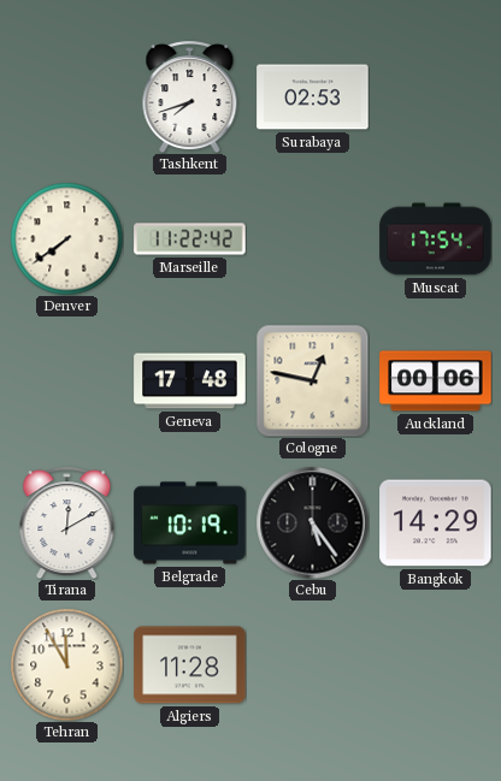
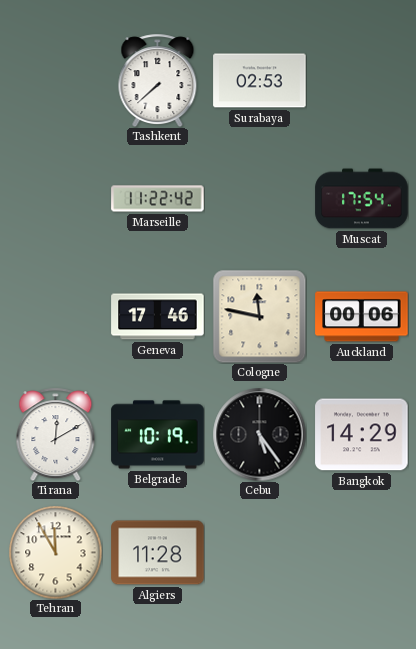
Tashkent: 7:42 -> 7:38
Denver: 7:39 -> none
Geneva: 17:48 -> 17:46
Cologne: 12:47 -> 11:47
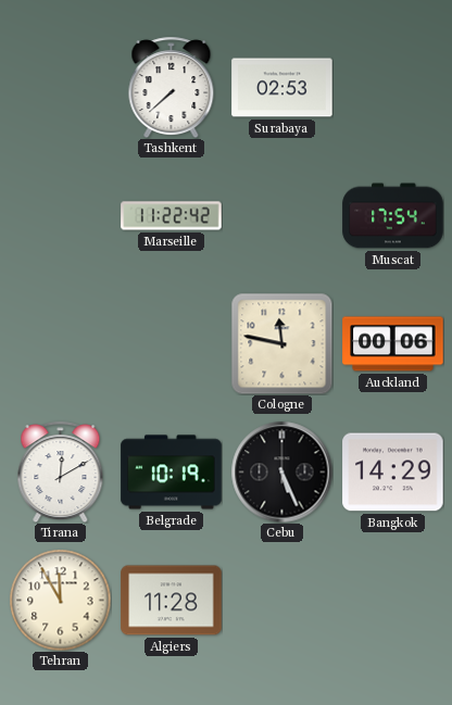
Geneva: 17:46 -> none
Cebu: 5:24 -> 5:26
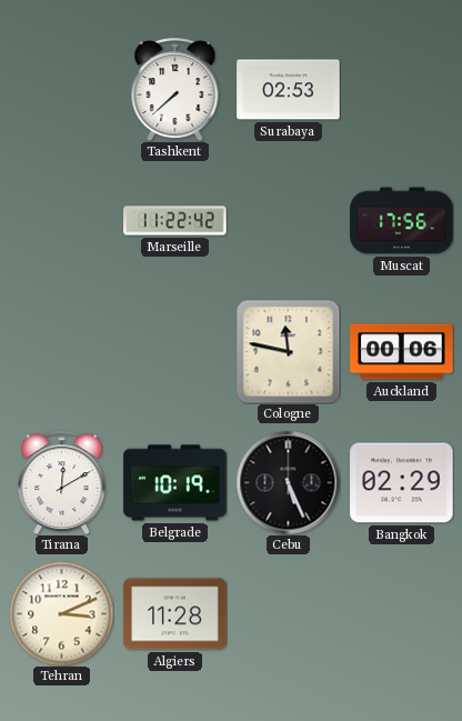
Muscat: 17:54 -> 17:56
Bangkok: 14:29 -> 02:29
Tehran: 11:55 -> 3:11
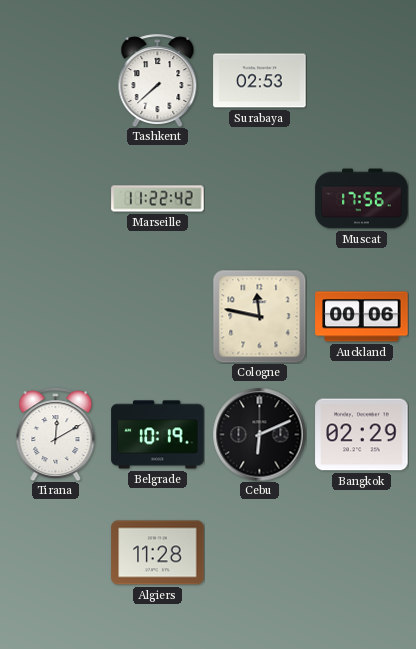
Cebu: 5:26 -> 6:11
Tehran: 3:11 -> none
